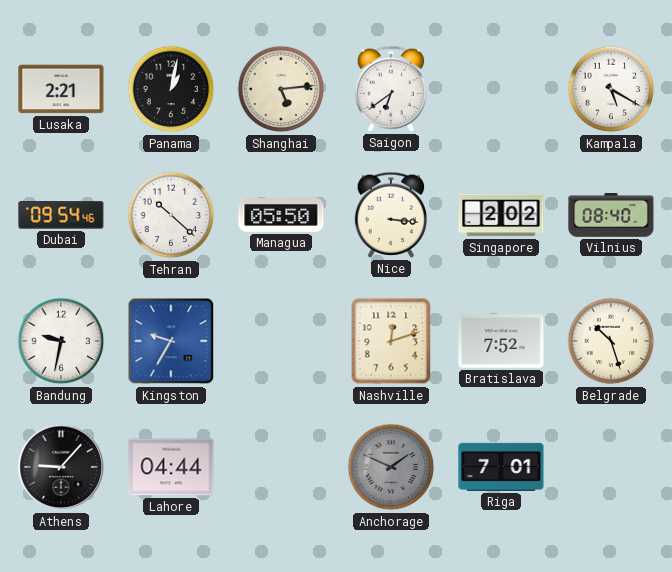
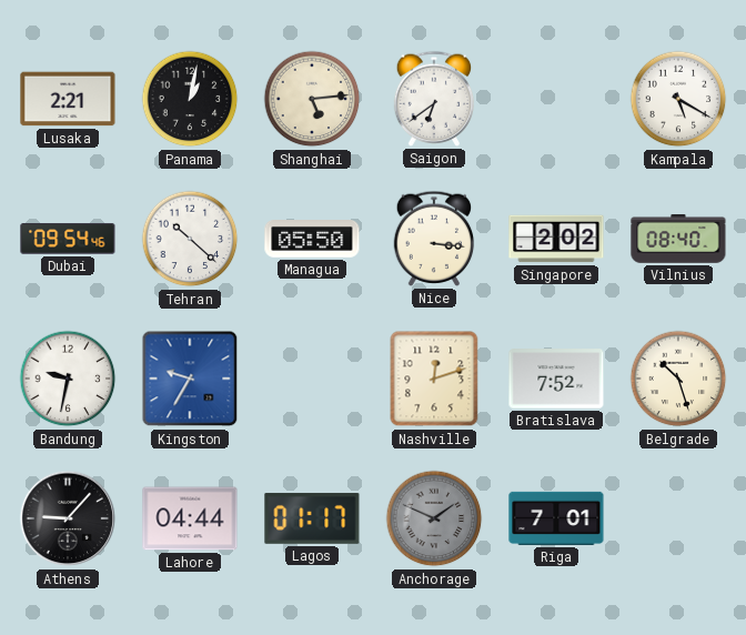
Lagos: none -> 01:17
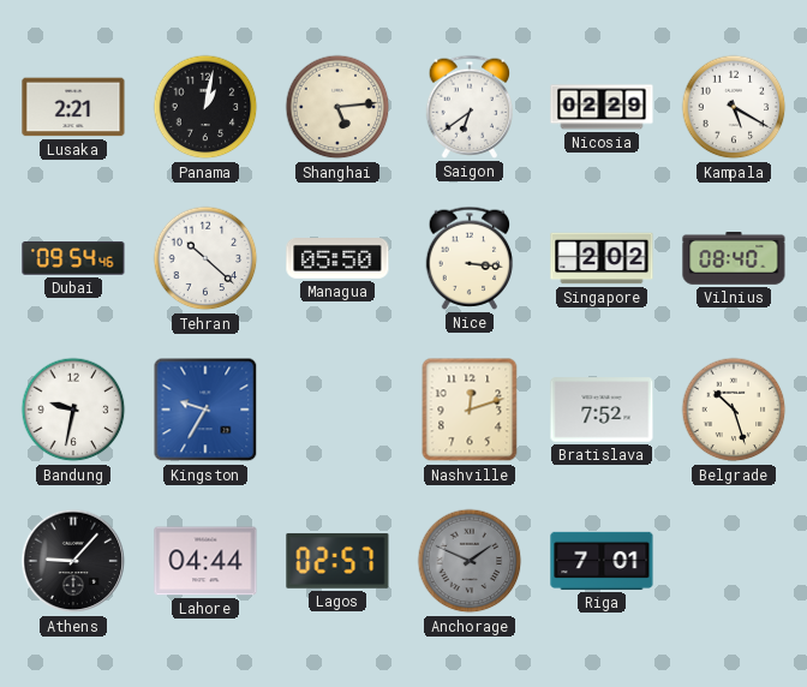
Nicosia: none -> 02:29
Lagos: 01:17 -> 02:57
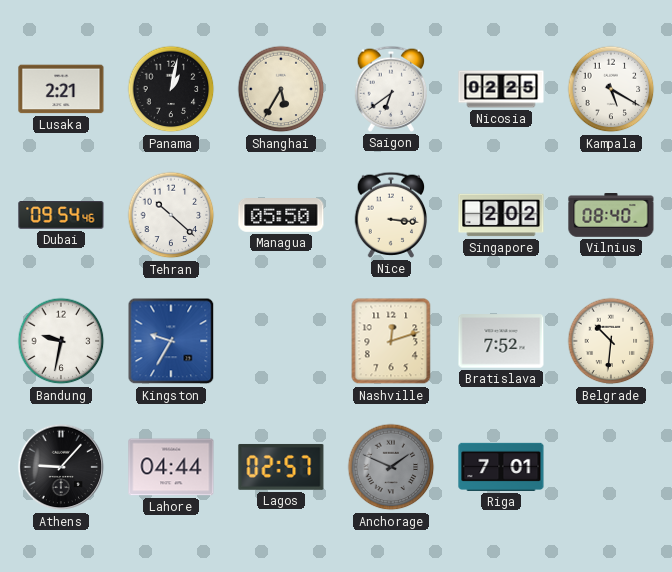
Shanghai: 5:14 -> 5:35
Nicosia: 02:29 -> 02:25
Belgrade: 10:27 -> 10:31
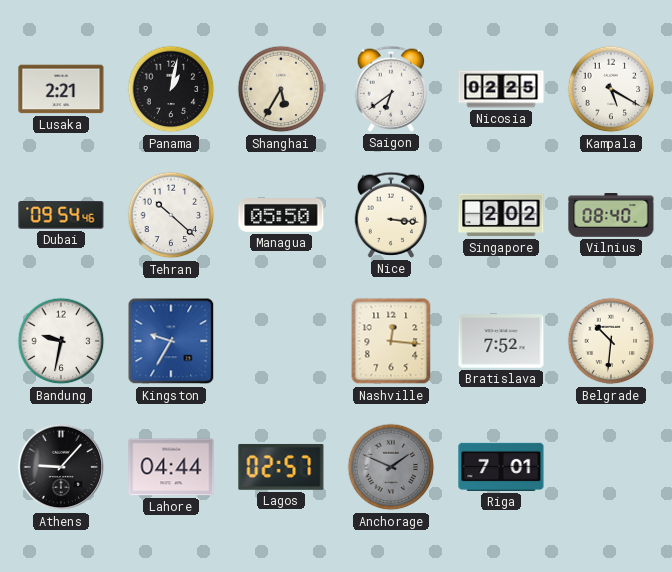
Nashville: 12:12 -> 12:16
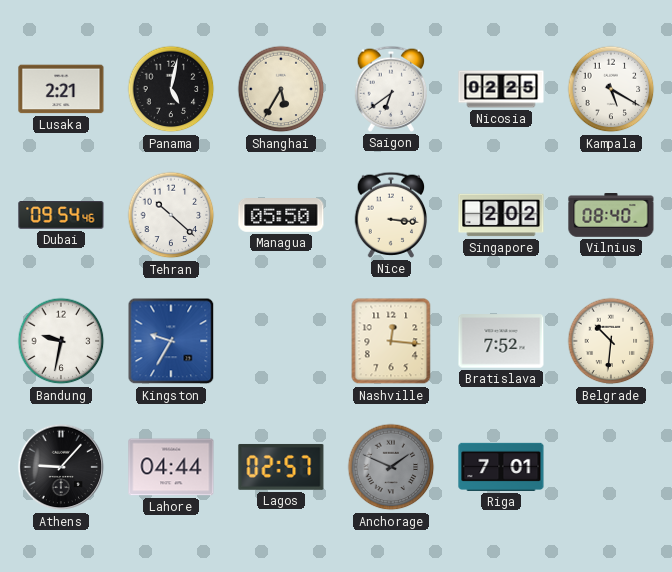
Panama: 1:02 -> 5:02
